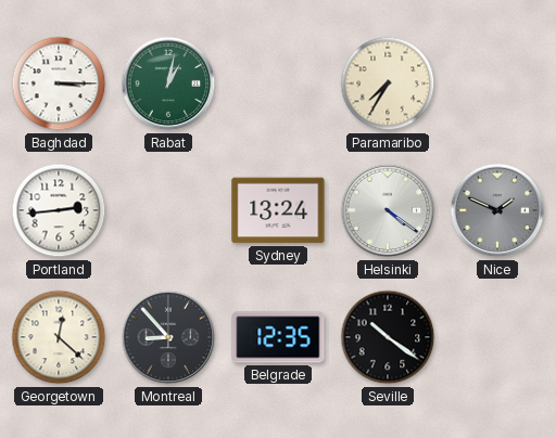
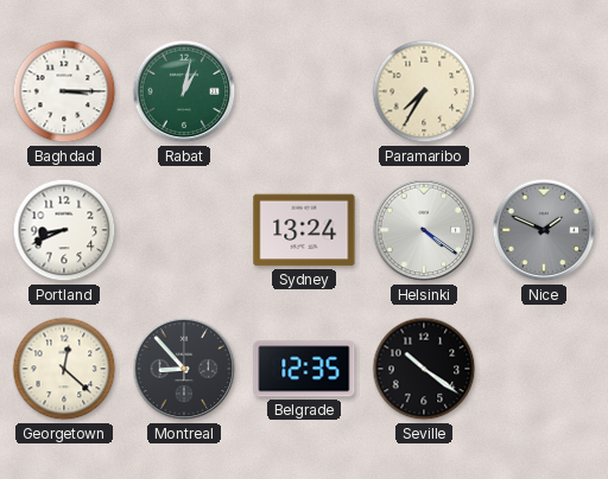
Portland: 2:44 -> 8:41
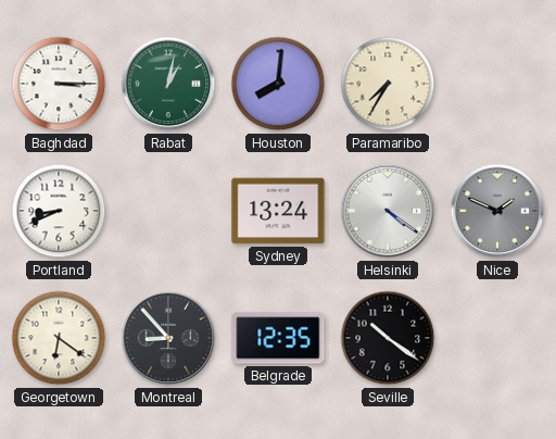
Houston: none -> 8:01
Georgetown: 12:22 -> 6:21
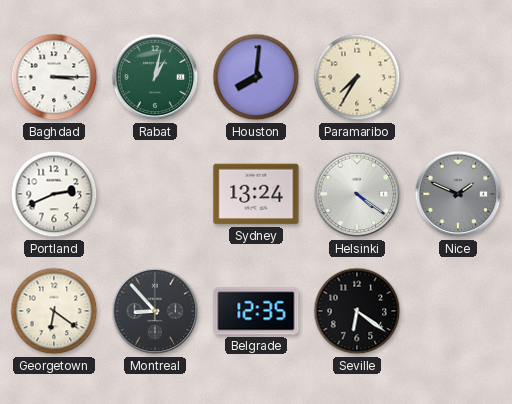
Portland: 8:41 -> 2:41
Seville: 10:21 -> 6:21
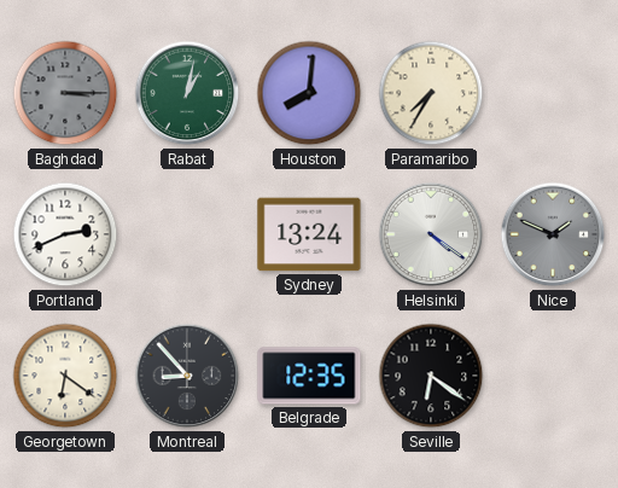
Baghdad dial: white -> grey
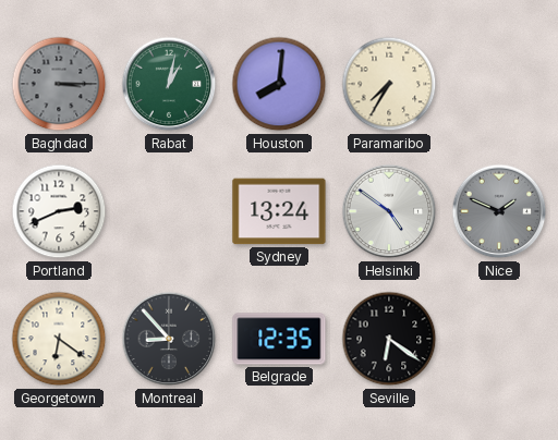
Helsinki: 4:21 -> 4:51
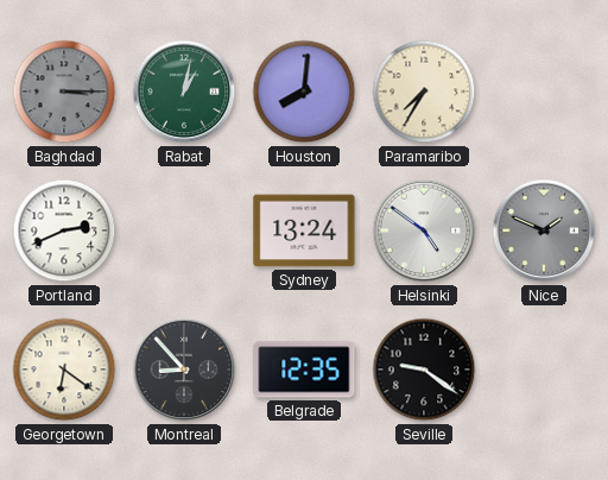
Seville: 6:21 -> 9:21
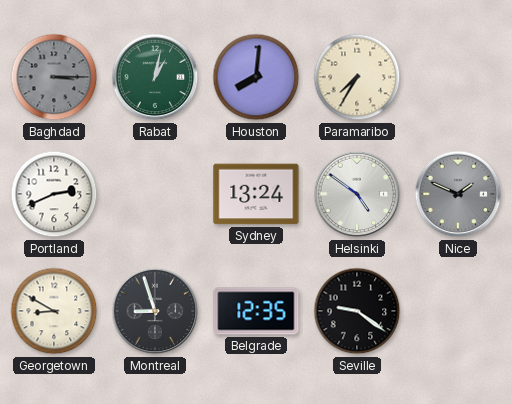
Georgetown: 6:21 -> 8:50
Montreal: 8:53 -> 8:57
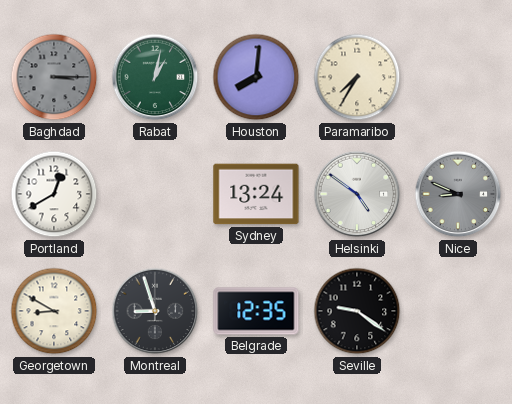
Portland: 2:41 -> 12:40
Nice: 1:49 -> 8:49
